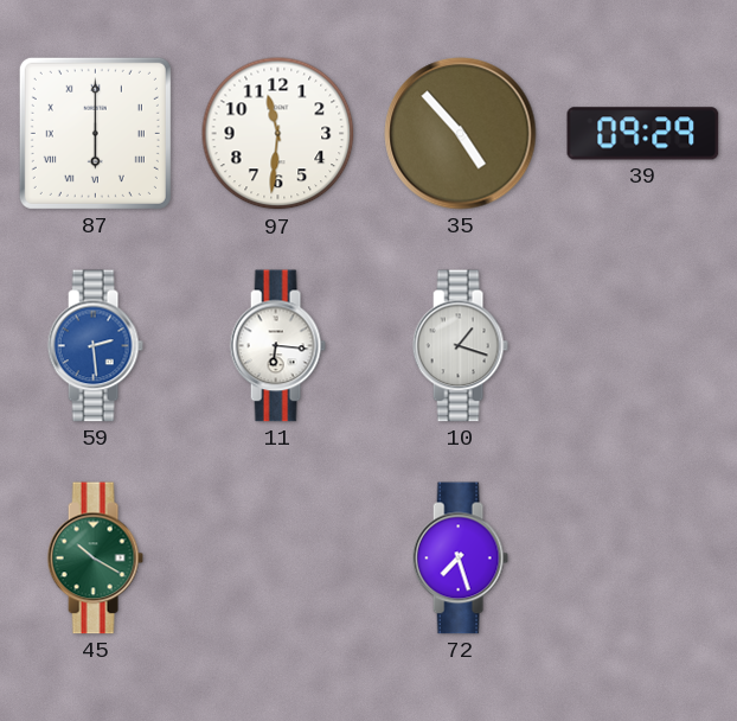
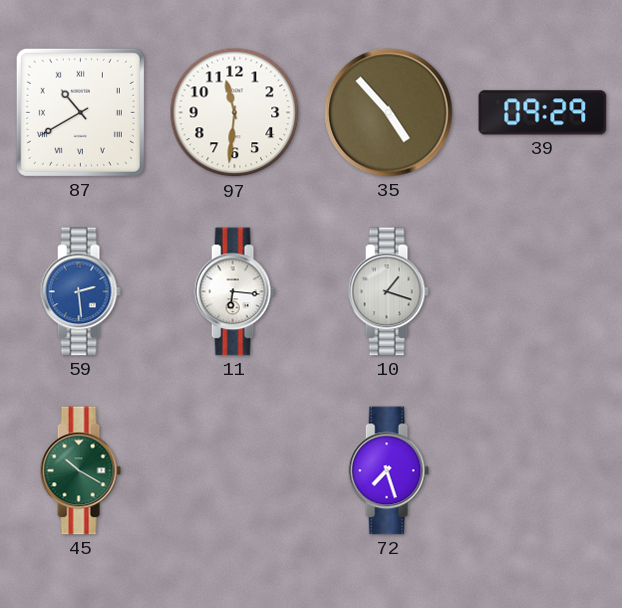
87: 6:00 -> 10:40
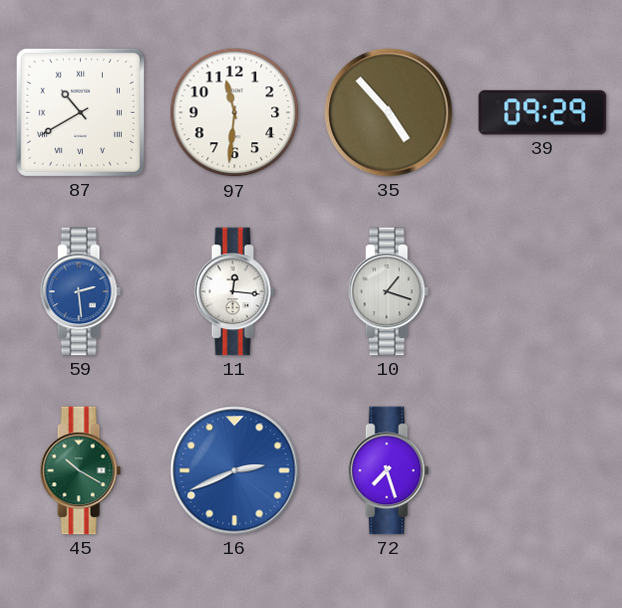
11: 6:16 -> 12:16
16: none -> 2:41
